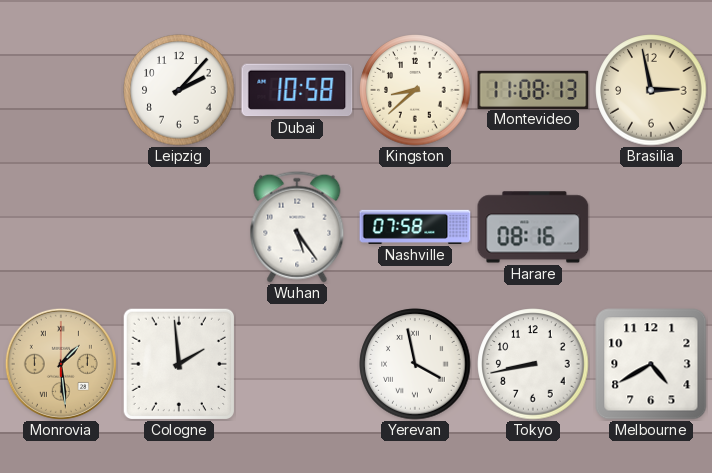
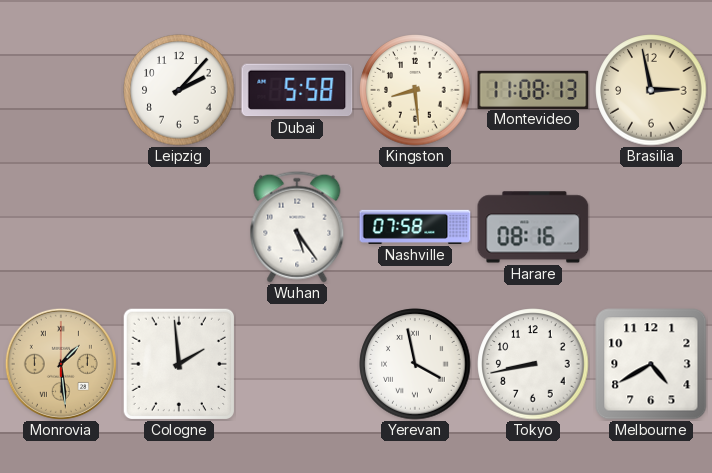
Dubai: 10:58 -> 5:58
Kingston: 8:38 -> 8:29
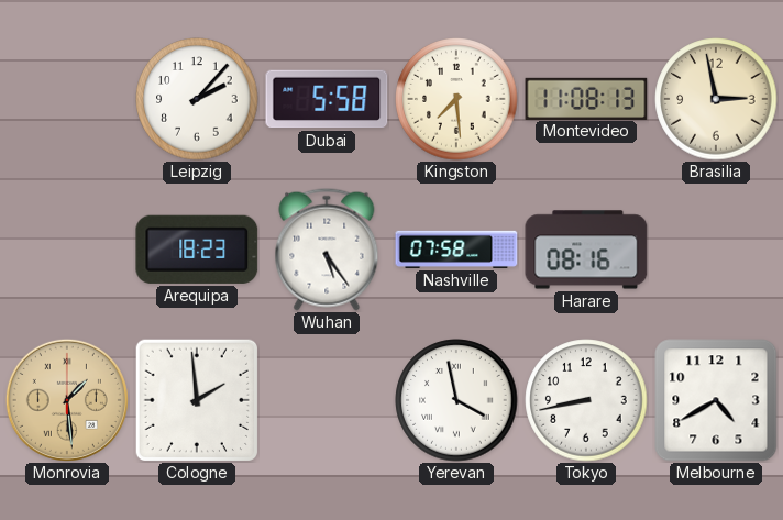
Kingston: 8:29 -> 7:29
Arequipa: none -> 18:23
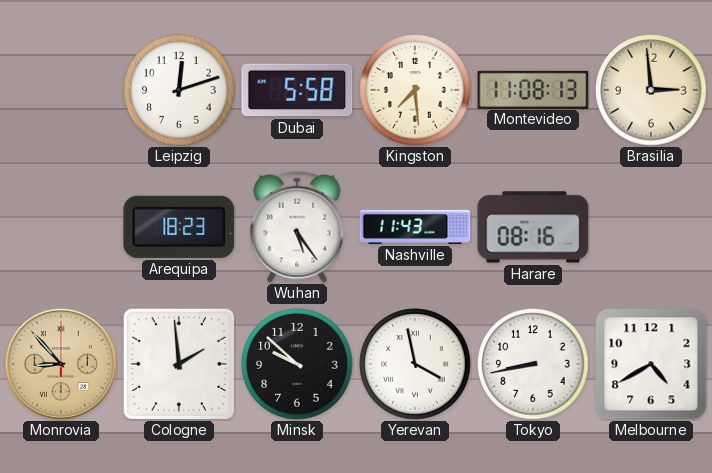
Leipzig: 2:07 -> 12:12
Brasilia: 2:58 -> 2:59
Nashville: 07:58 -> 11:43
Monrovia: 1:29 -> 8:53
Minsk: none -> 9:52
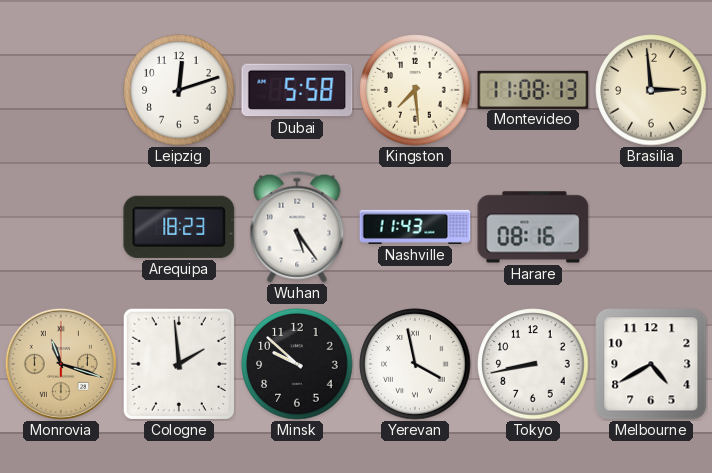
Monrovia: 8:53 -> 11:18
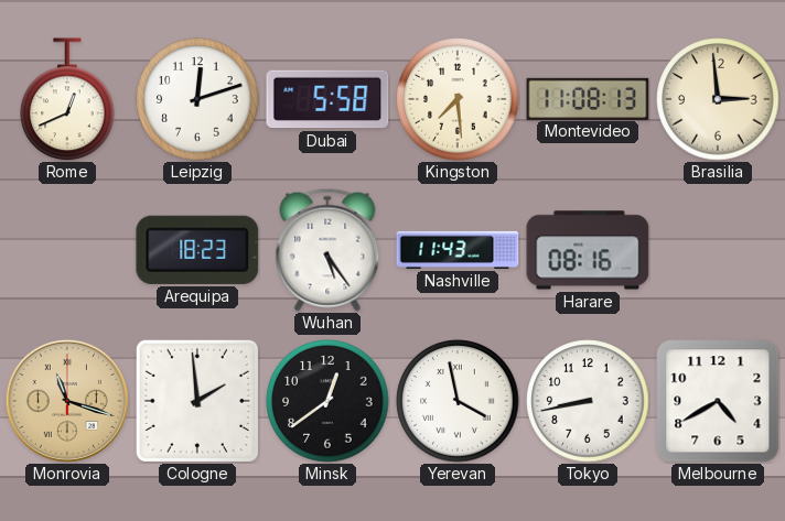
Rome: none -> 12:41
Minsk: 9:52 -> 12:39
